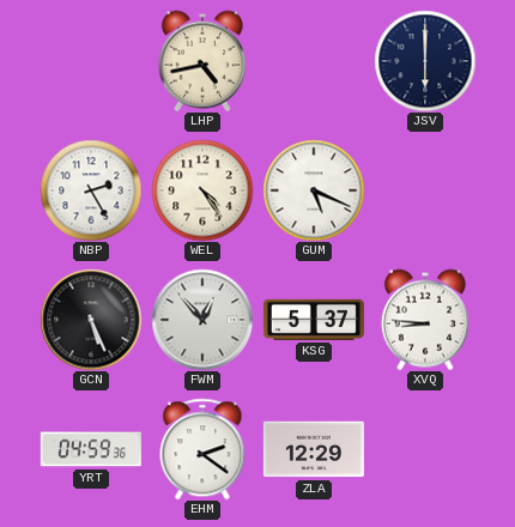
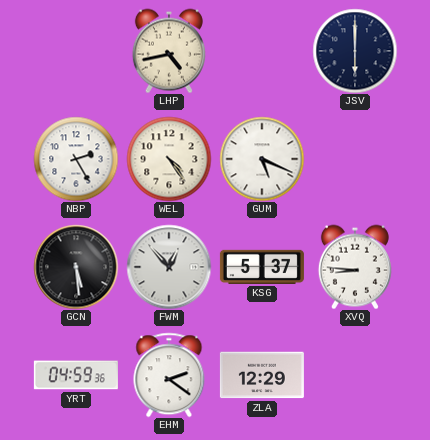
GCN: 5:26 -> 5:29
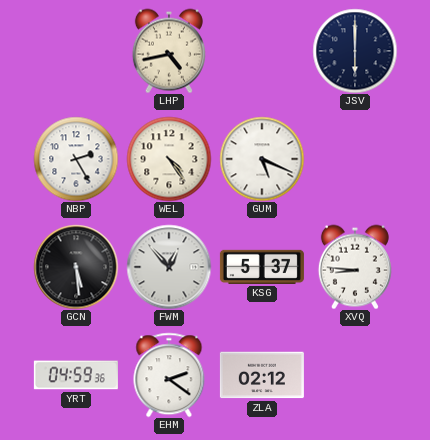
ZLA: 12:29 -> 02:12
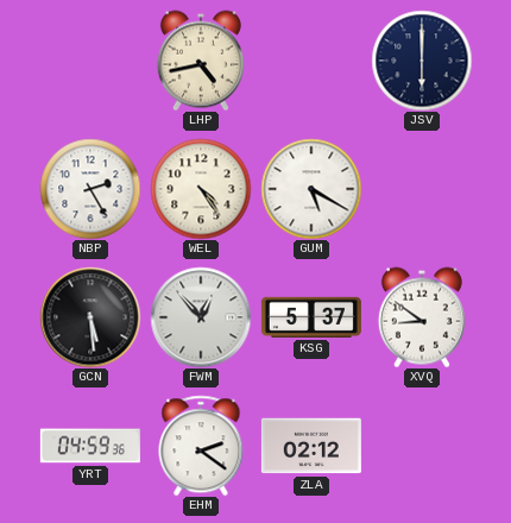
GUM: 5:19 -> 5:20
XVQ: 8:46 -> 8:51
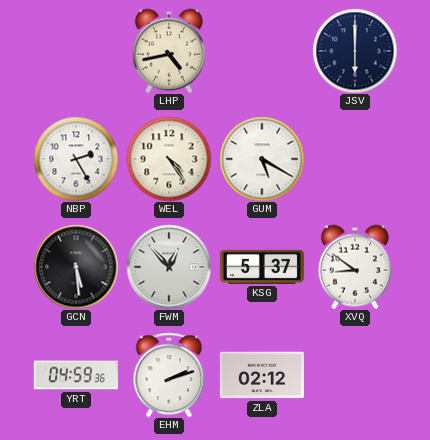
EHM: 2:21 -> 2:12
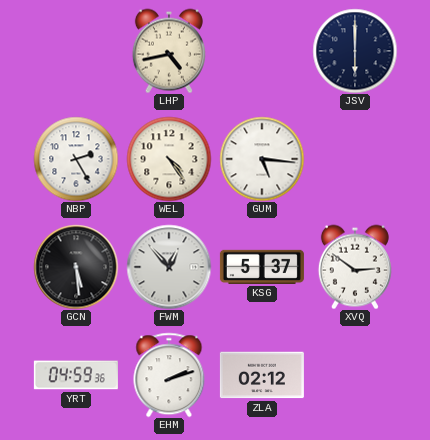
GUM: 5:20 -> 5:16
XVQ: 8:51 -> 2:51
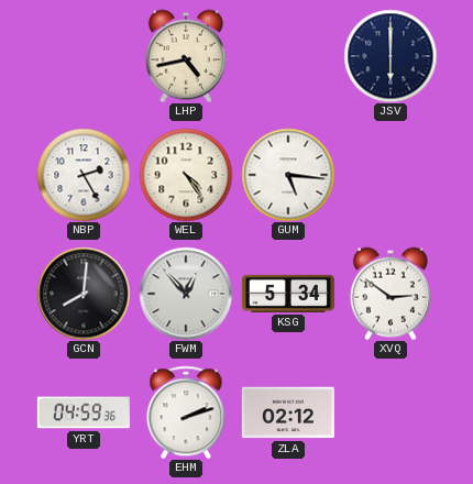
GCN: 5:29 -> 8:01
KSG: 5:37 -> 5:34
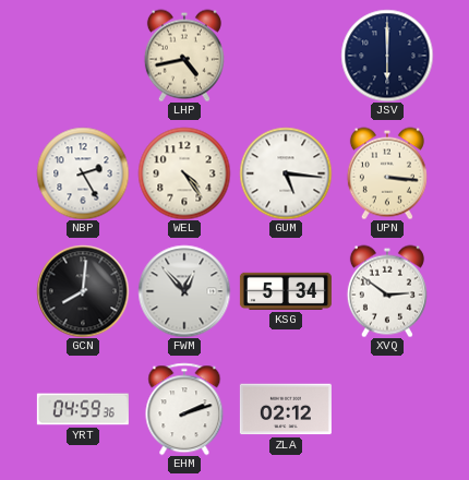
UPN: none -> 3:16
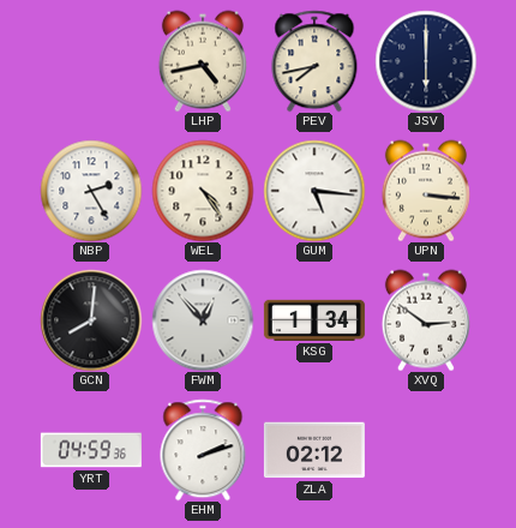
PEV: none -> 7:43
KSG: 5:34 -> 1:34
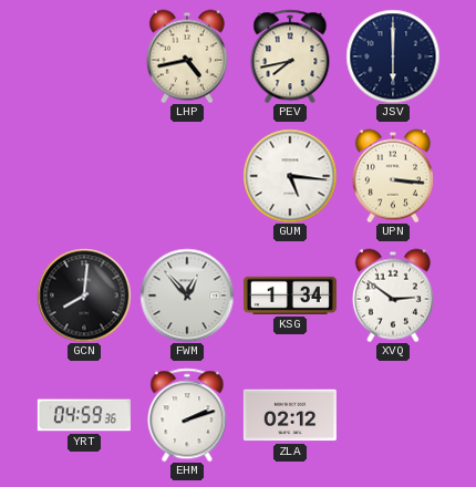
NBP: 2:25 -> none
WEL: 4:24 -> none
